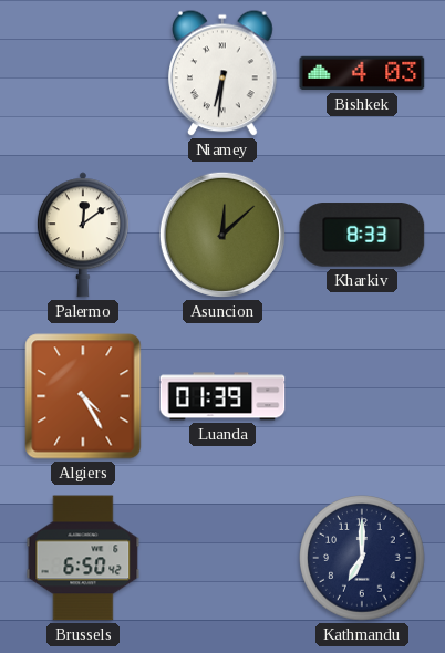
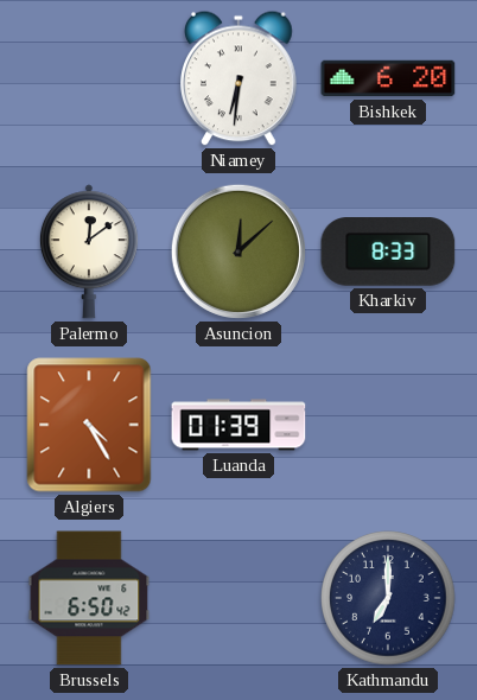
Bishkek: 4:03 -> 6:20
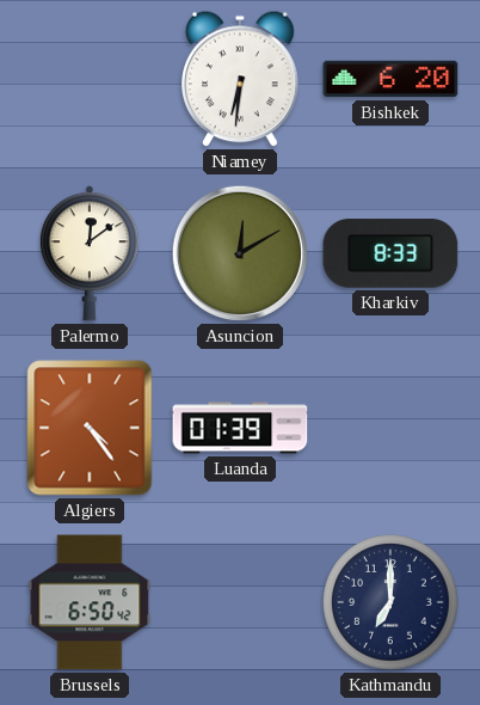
Asuncion: 12:08 -> 12:10
Algiers: 4:25 -> 4:24
